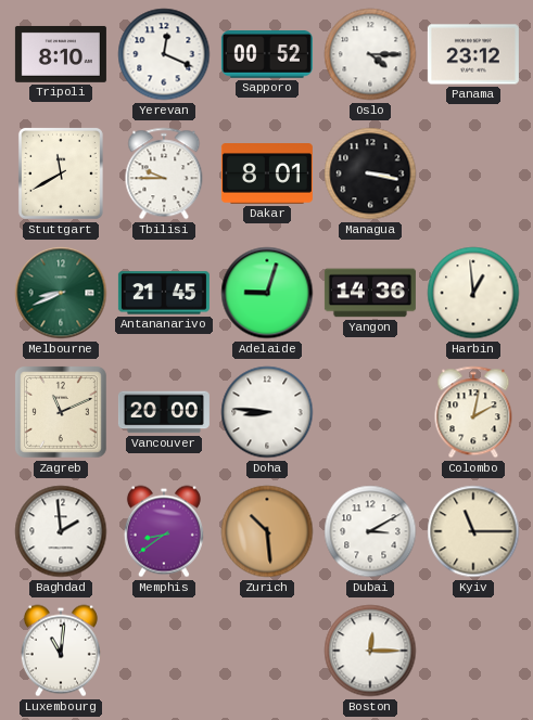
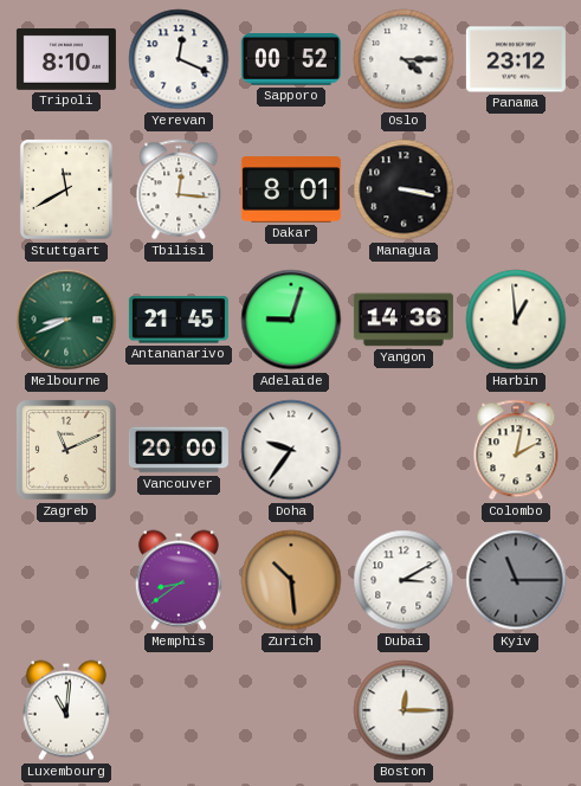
Tbilisi: 9:45 -> 12:16
Doha: 8:46 -> 9:36
Baghdad: 1:59 -> none
Kyiv dial: cream -> grey
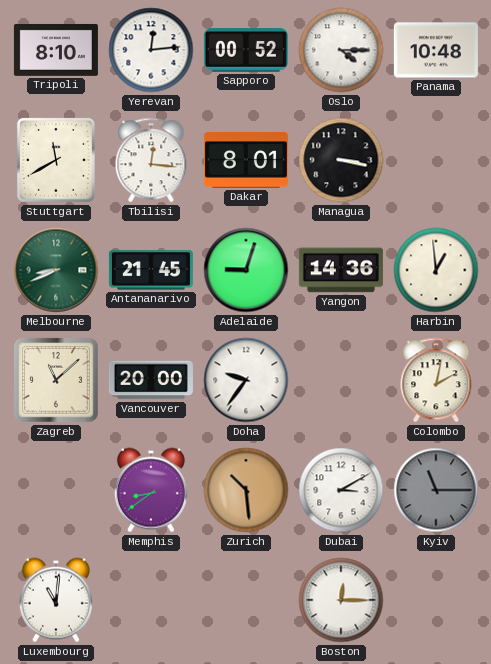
Yerevan: 12:19 -> 12:14
Panama: 23:12 -> 10:48
Zagreb: 11:11 -> 11:08
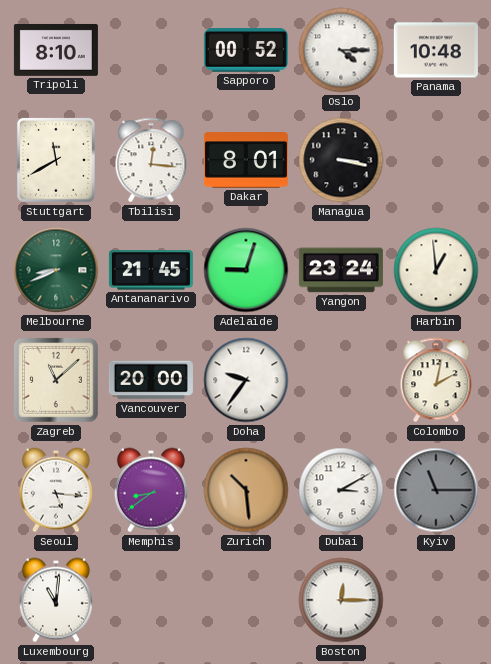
Yerevan: 12:14 -> none
Yangon: 14:36 -> 23:24
Seoul: none -> 5:16
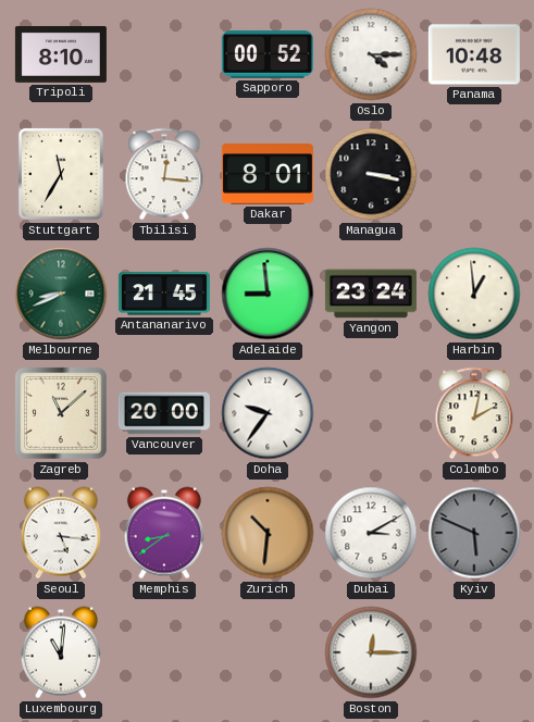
Stuttgart: 11:40 -> 11:35
Adelaide: 9:03 -> 8:59
Zurich: 10:29 -> 10:31
Kyiv: 11:15 -> 5:49
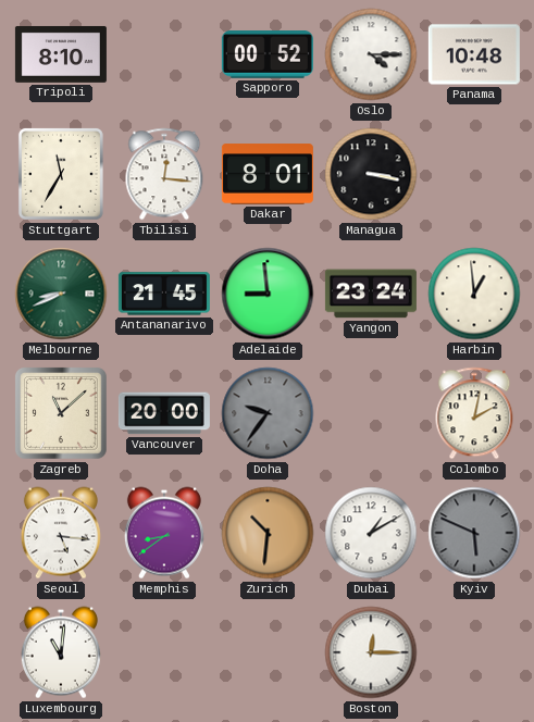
Doha dial: white -> grey
Dubai: 3:10 -> 1:10
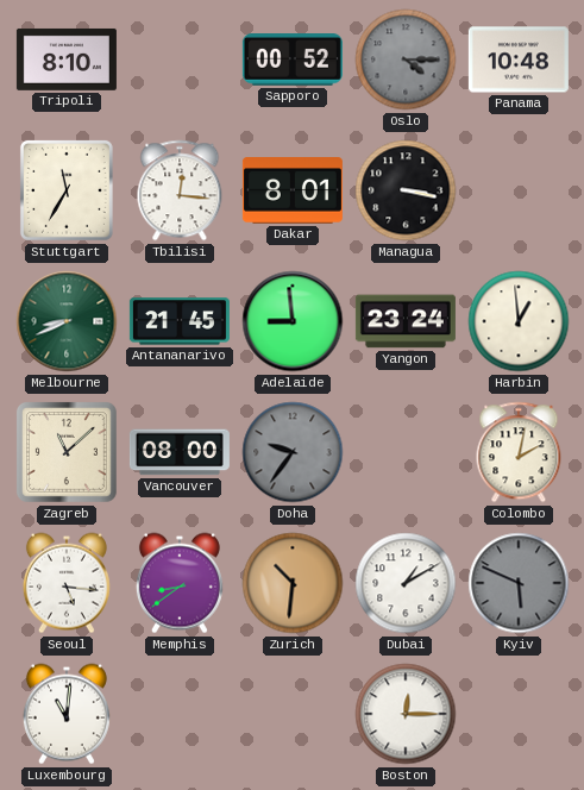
Oslo dial: white -> grey
Vancouver: 20:00 -> 08:00
